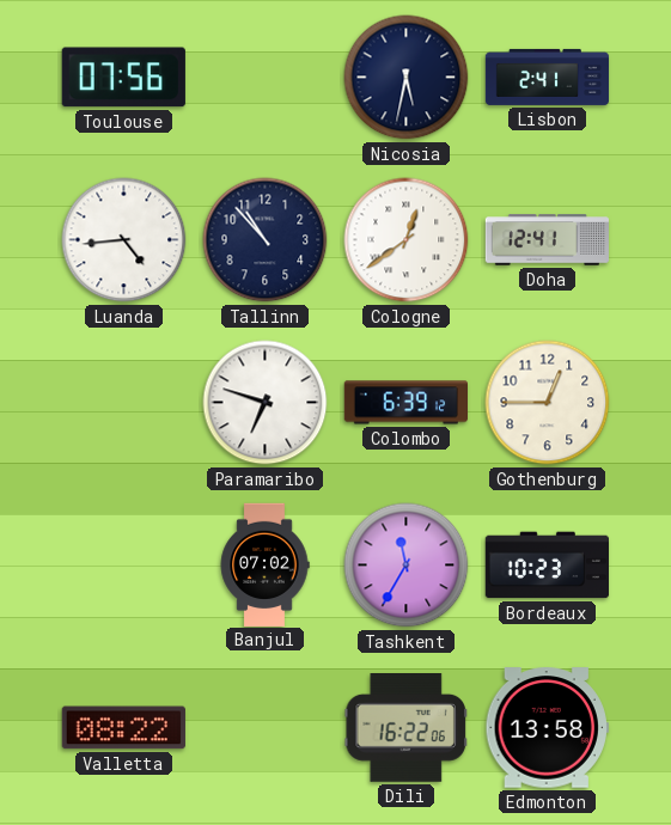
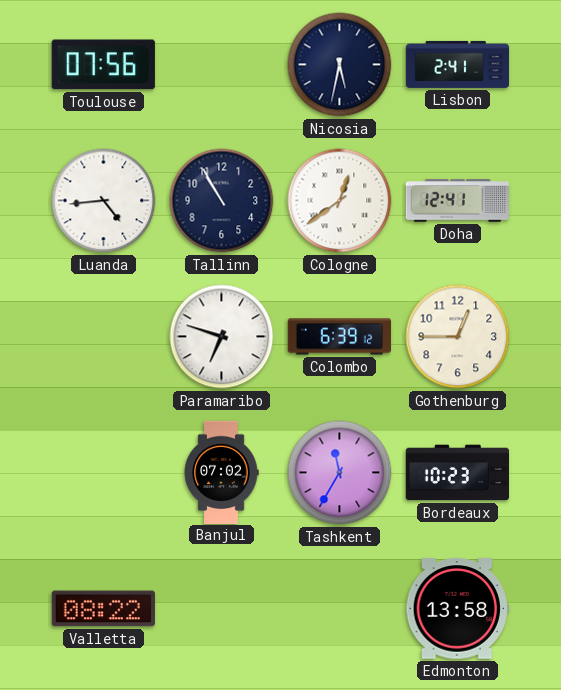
Tallinn: 10:53 -> 10:55
Dili: 16:22 -> none
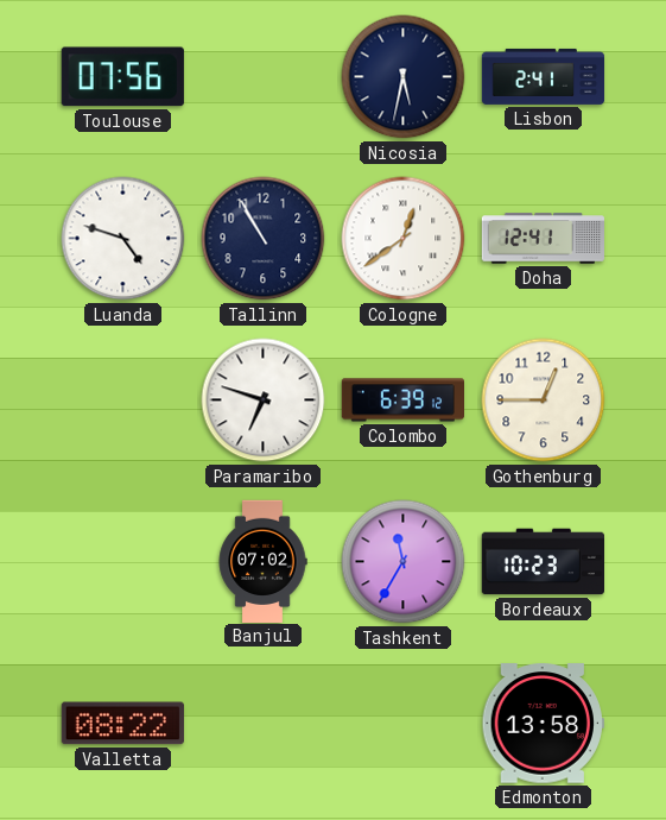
Luanda: 4:44 -> 4:48
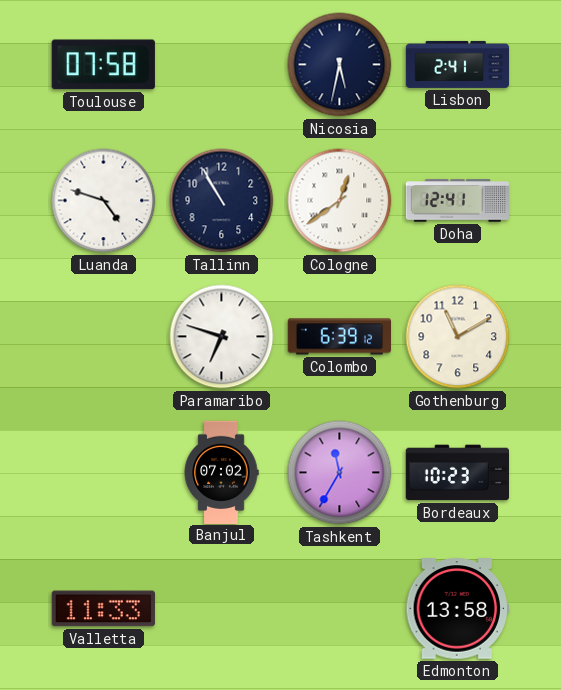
Toulouse: 07:56 -> 07:58
Gothenburg: 12:45 -> 11:10
Valletta: 08:22 -> 11:33
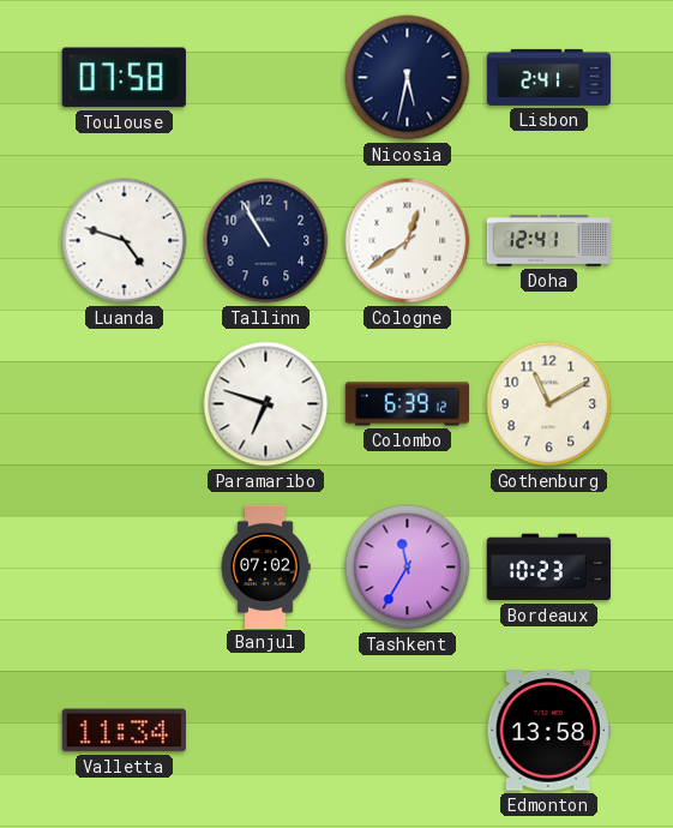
Valletta: 11:33 -> 11:34
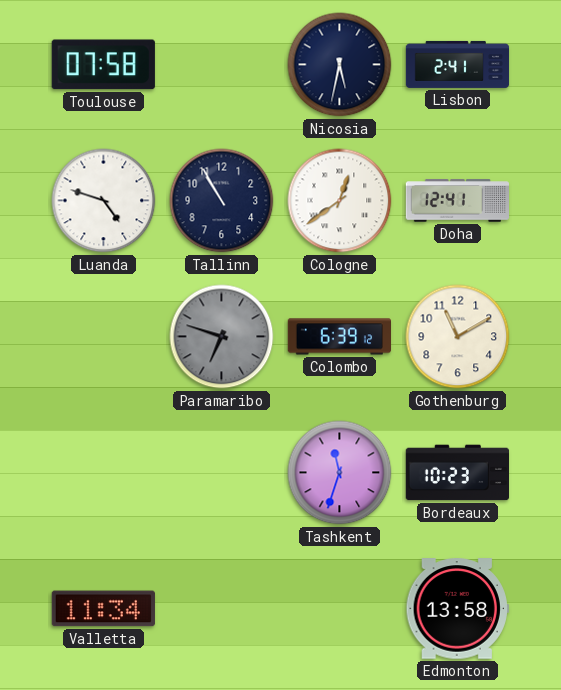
Paramaribo dial: white -> grey
Banjul: 07:02 -> none
Tashkent: 11:35 -> 11:33
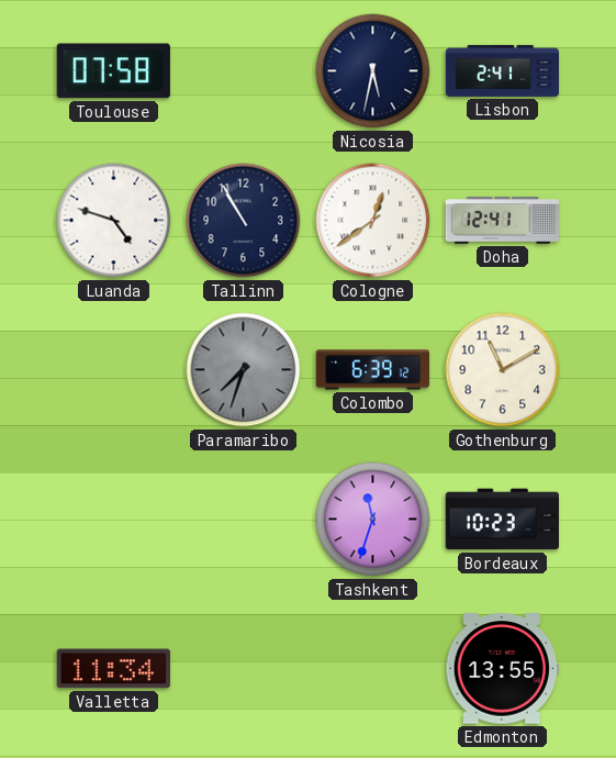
Paramaribo: 6:48 -> 7:33
Edmonton: 13:58 -> 13:55
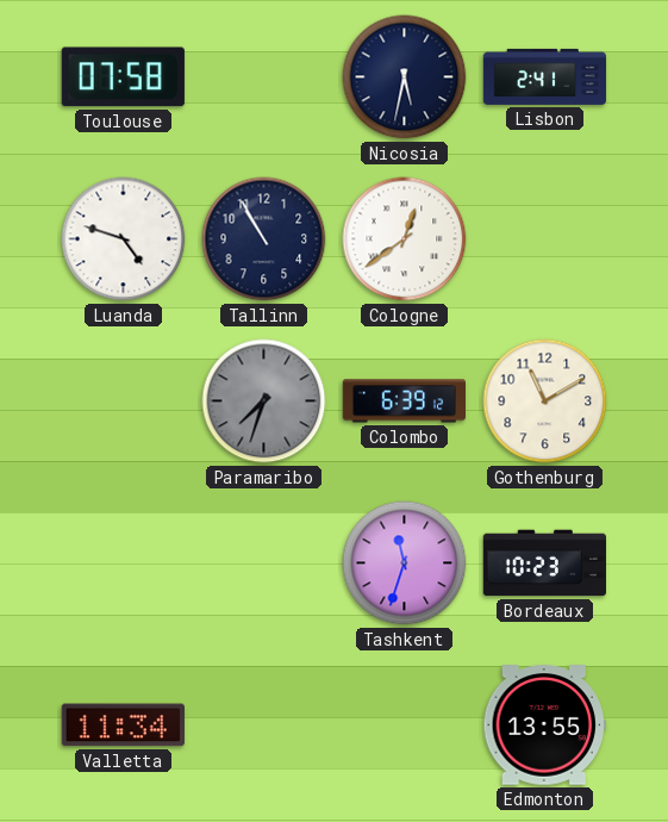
Doha: 12:41 -> none
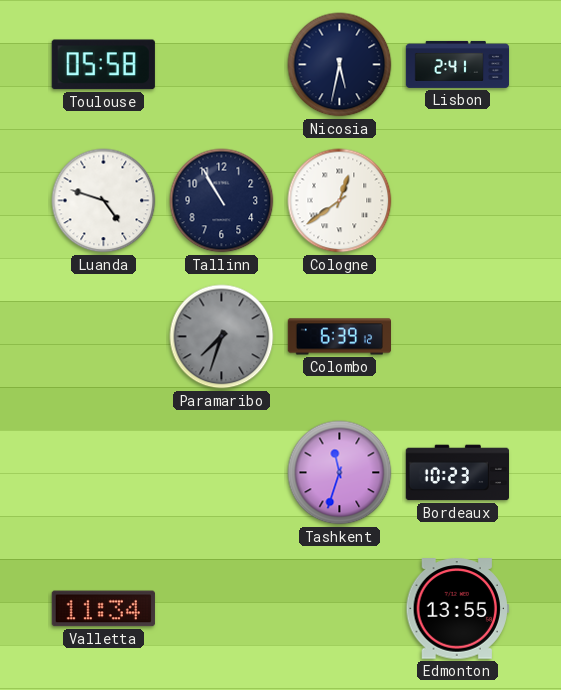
Toulouse: 07:58 -> 05:58
Gothenburg: 11:10 -> none
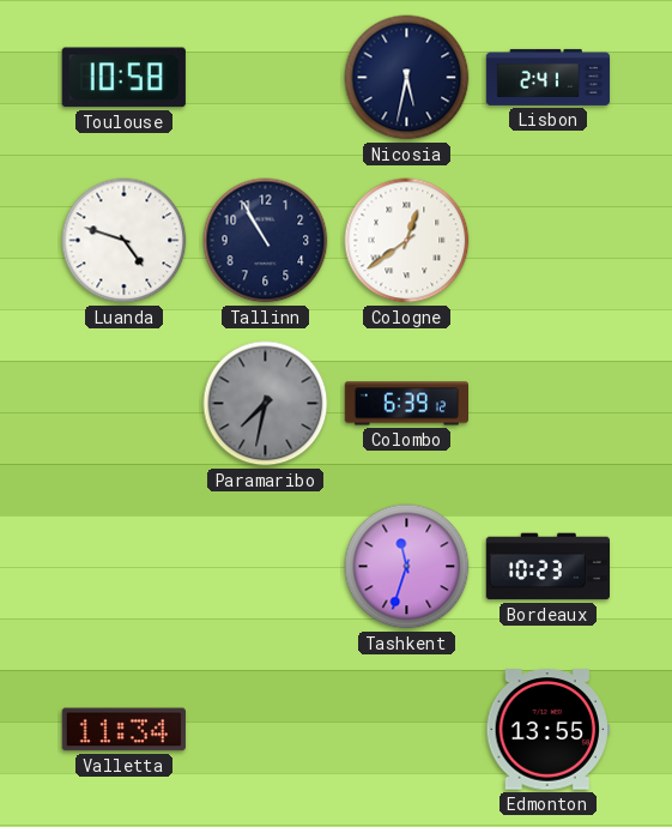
Toulouse: 05:58 -> 10:58
Paramaribo: 7:33 -> 7:32
